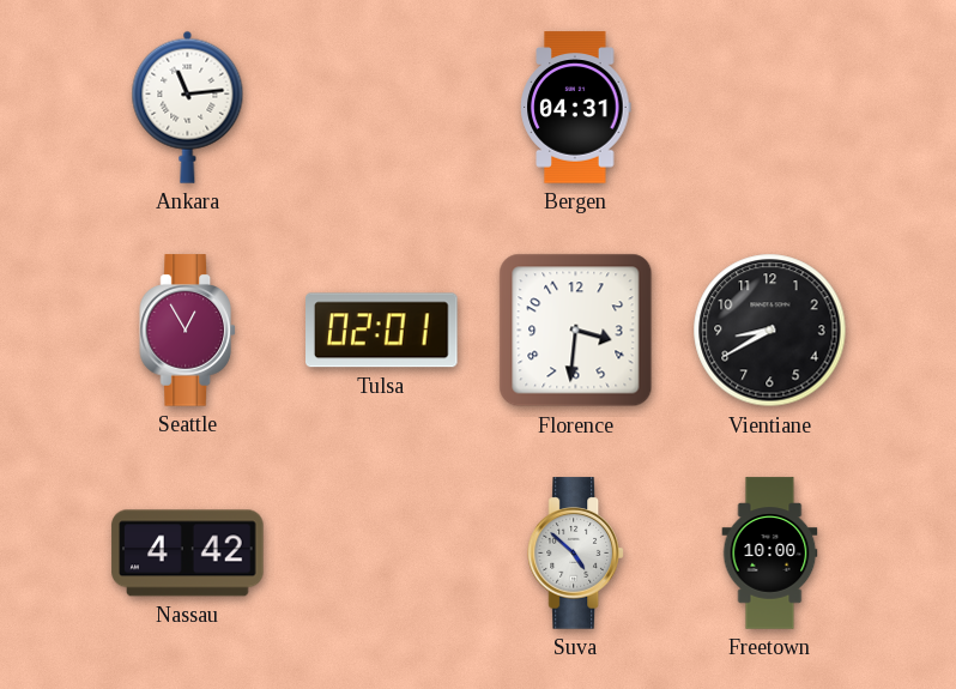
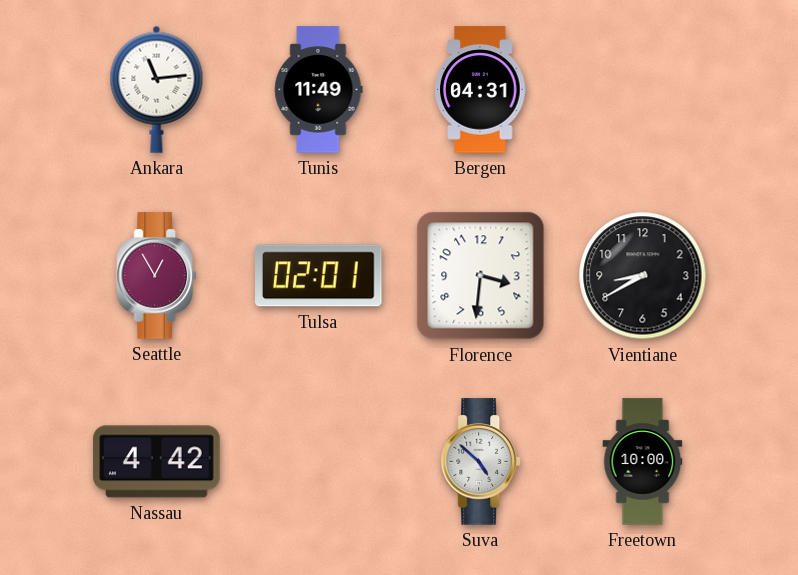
Tunis: none -> 11:49
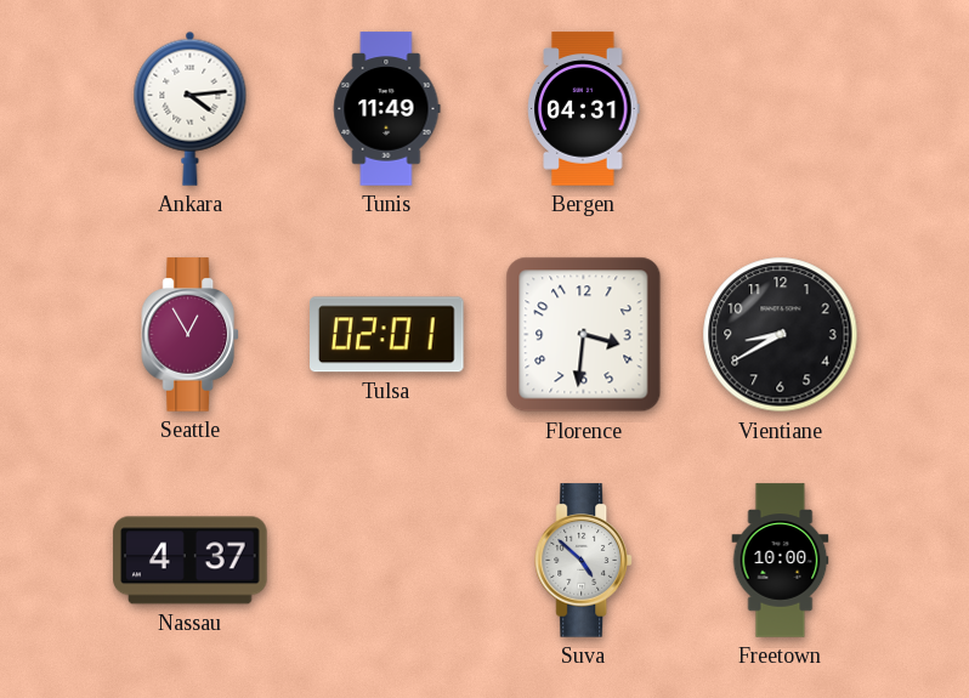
Ankara: 11:14 -> 4:14
Nassau: 4:42 -> 4:37
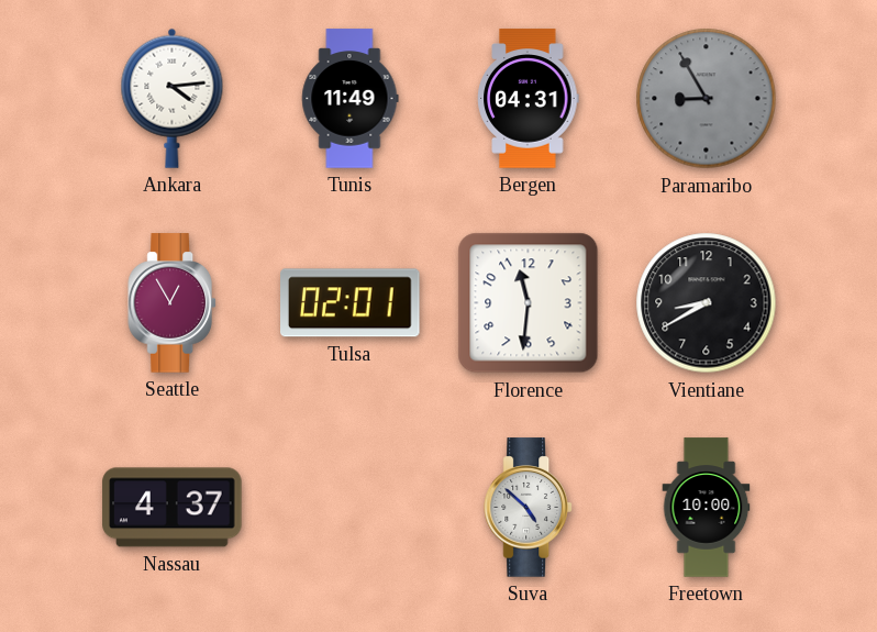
Paramaribo: none -> 8:55
Florence: 3:31 -> 11:31
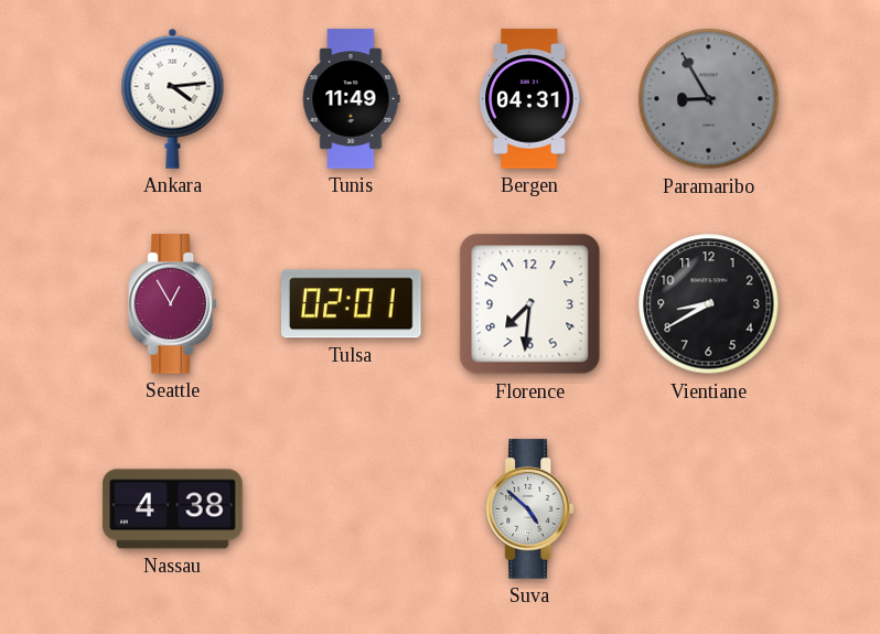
Florence: 11:31 -> 7:31
Nassau: 4:37 -> 4:38
Freetown: 10:00 -> none
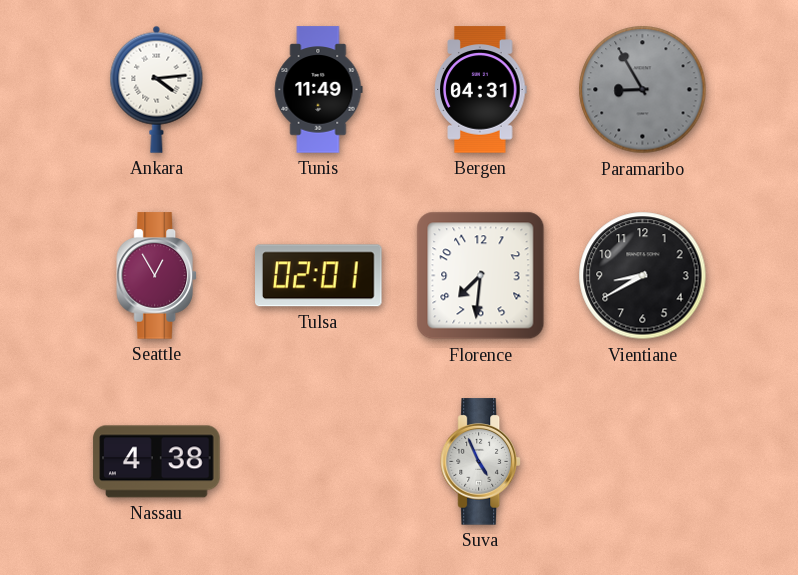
Suva: 4:52 -> 4:56
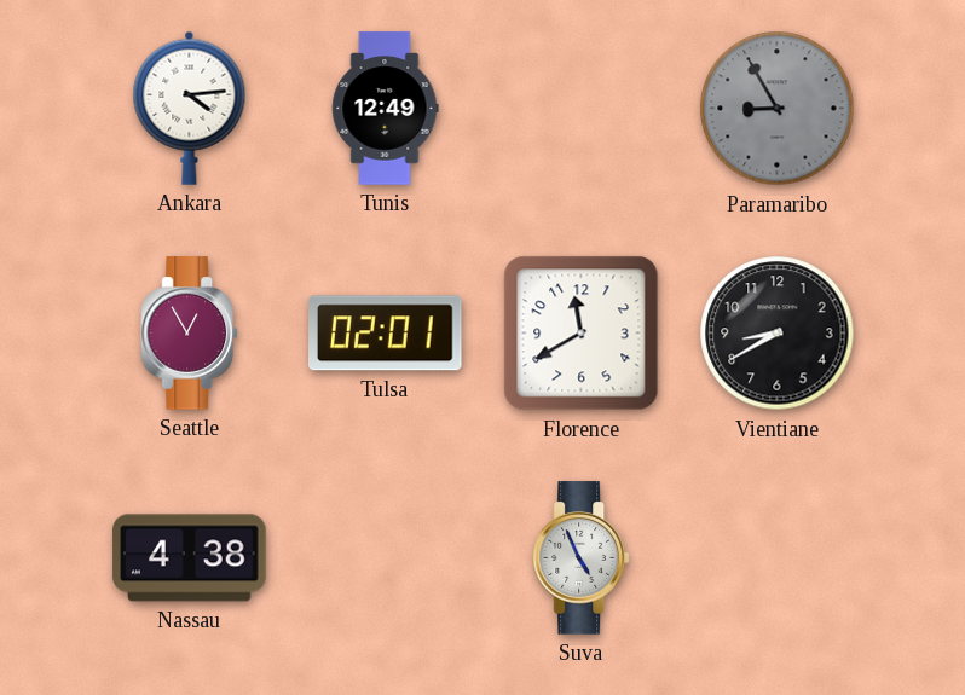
Tunis: 11:49 -> 12:49
Bergen: 04:31 -> none
Florence: 7:31 -> 11:40
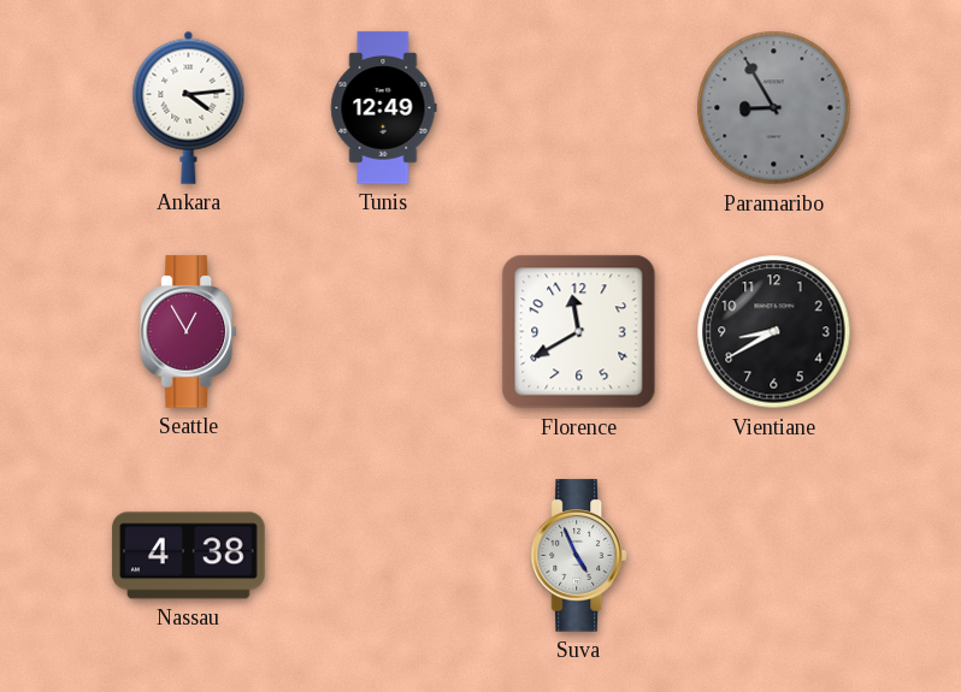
Tulsa: 02:01 -> none
